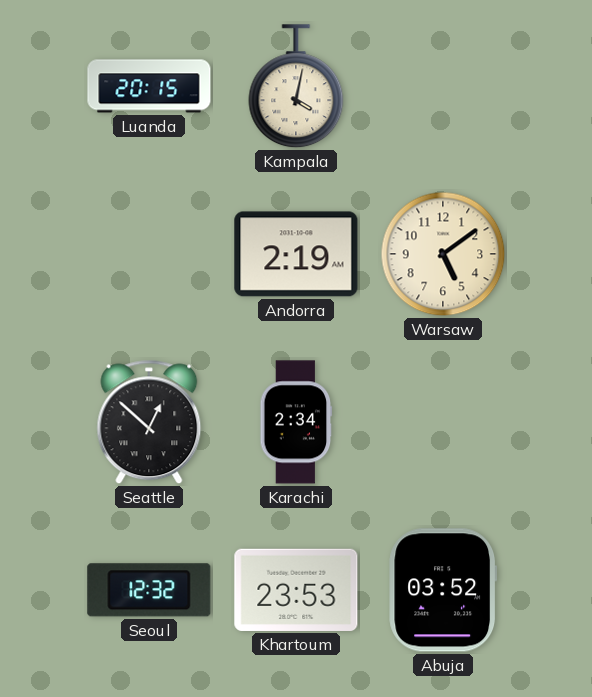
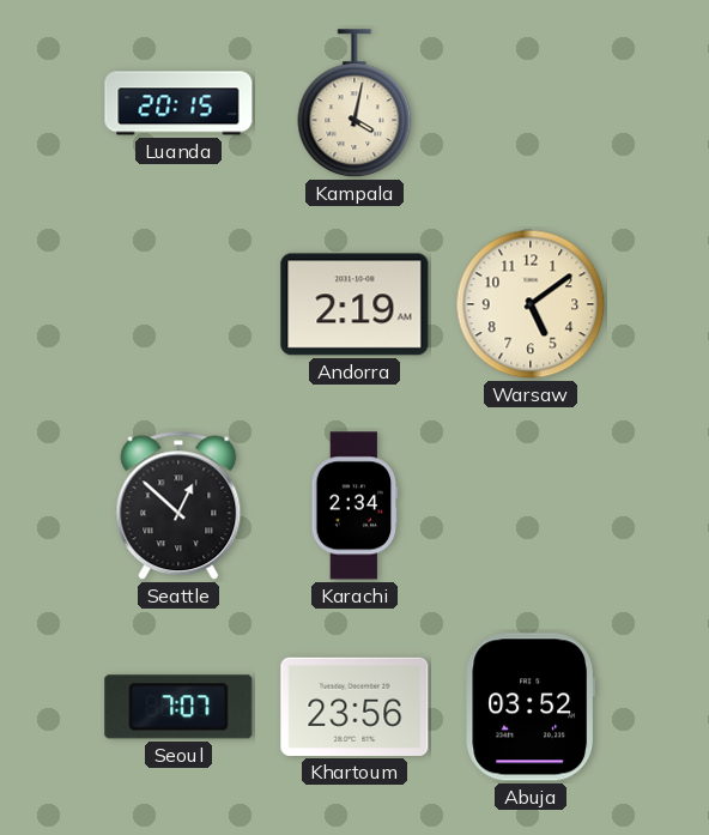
Seoul: 12:32 -> 7:07
Khartoum: 23:53 -> 23:56
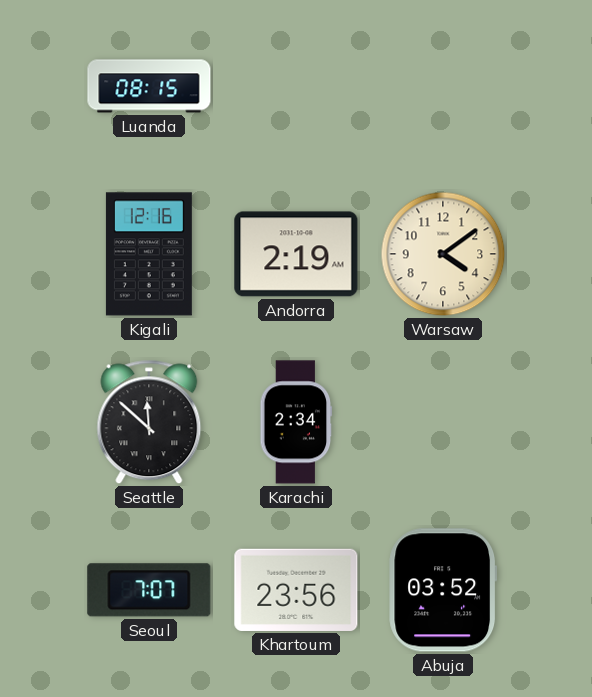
Luanda: 20:15 -> 08:15
Kampala: 4:02 -> none
Kigali: none -> 12:16
Warsaw: 5:09 -> 4:09
Seattle: 12:52 -> 11:52
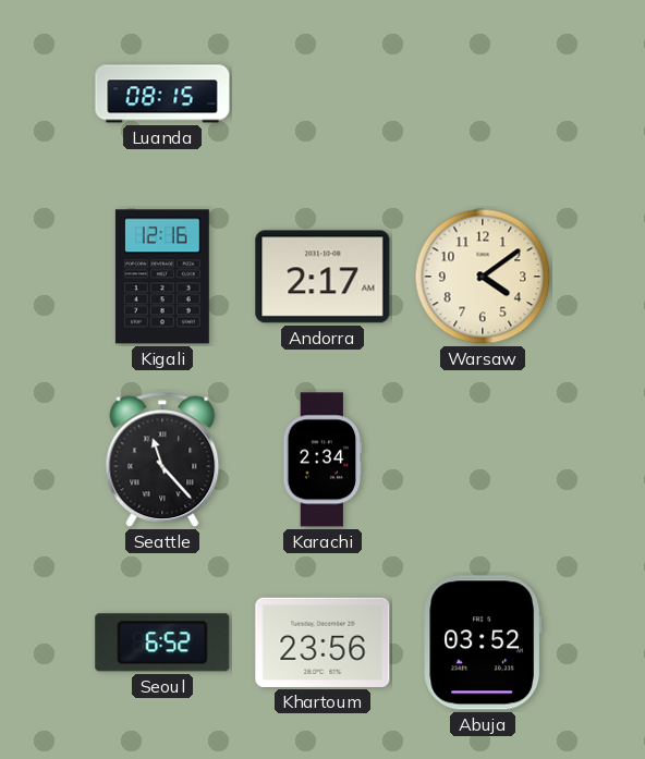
Andorra: 2:19 -> 2:17
Seattle: 11:52 -> 11:23
Seoul: 7:07 -> 6:52
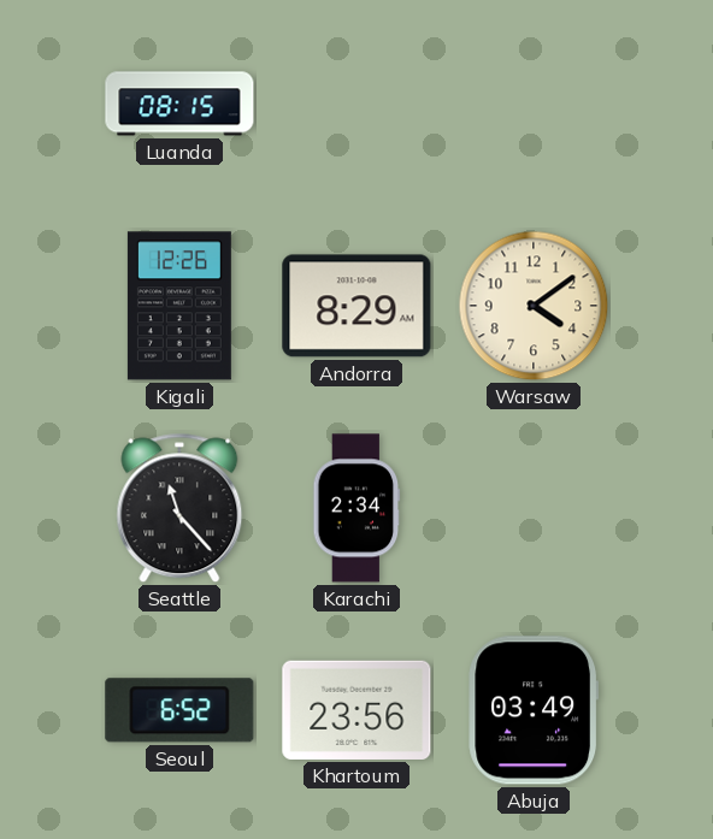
Kigali: 12:16 -> 12:26
Andorra: 2:17 -> 8:29
Abuja: 03:52 -> 03:49
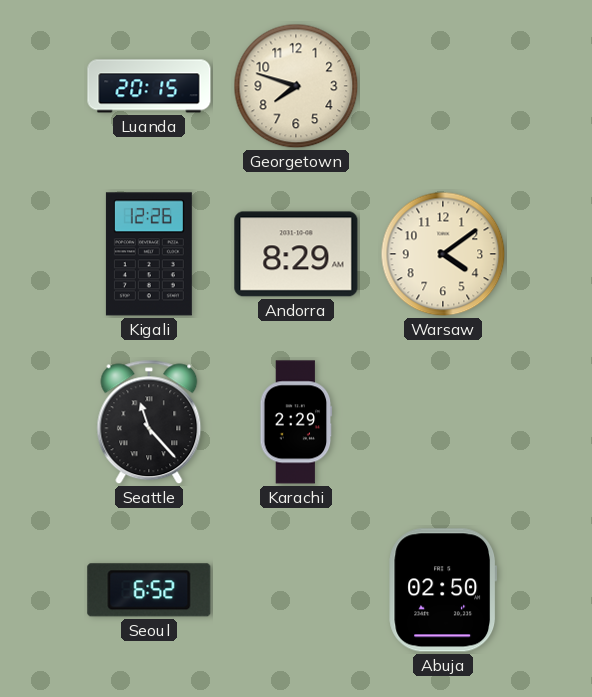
Luanda: 08:15 -> 20:15
Georgetown: none -> 7:48
Karachi: 2:34 -> 2:29
Khartoum: 23:56 -> none
Abuja: 03:49 -> 02:50
